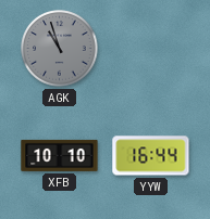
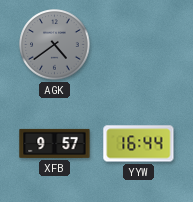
AGK: 10:57 -> 4:39
XFB: 10:10 -> 9:57
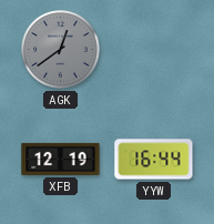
AGK: 4:39 -> 12:39
XFB: 9:57 -> 12:19
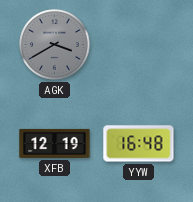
AGK: 12:39 -> 3:40
YYW: 16:44 -> 16:48
